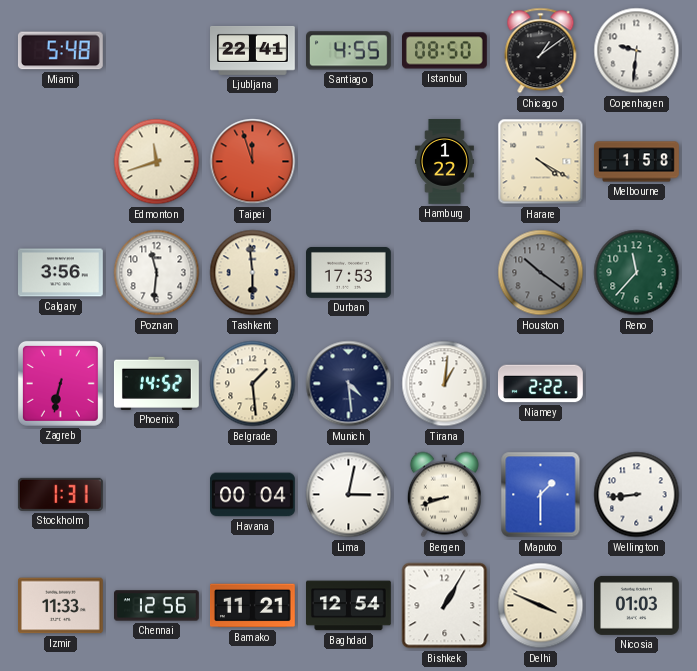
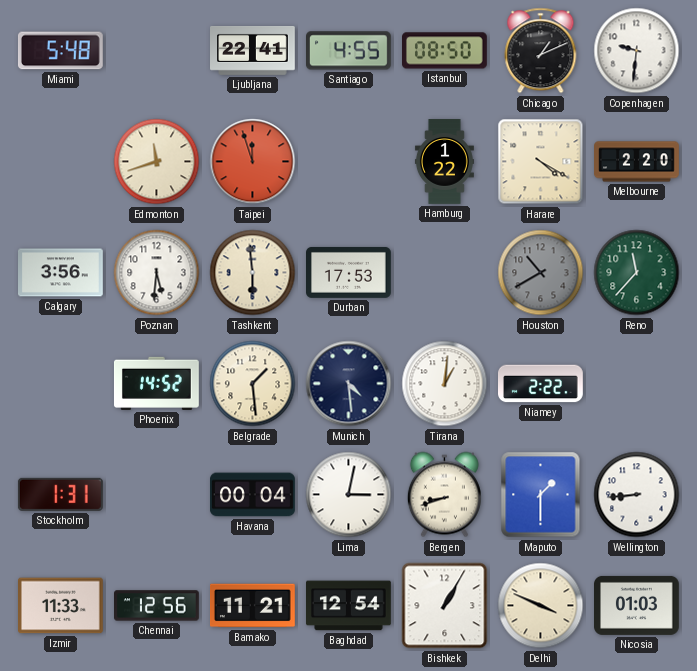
Chicago: 1:09 -> 1:11
Melbourne: 1:58 -> 2:20
Poznan: 11:31 -> 5:31
Houston: 10:21 -> 10:40
Zagreb: 6:32 -> none
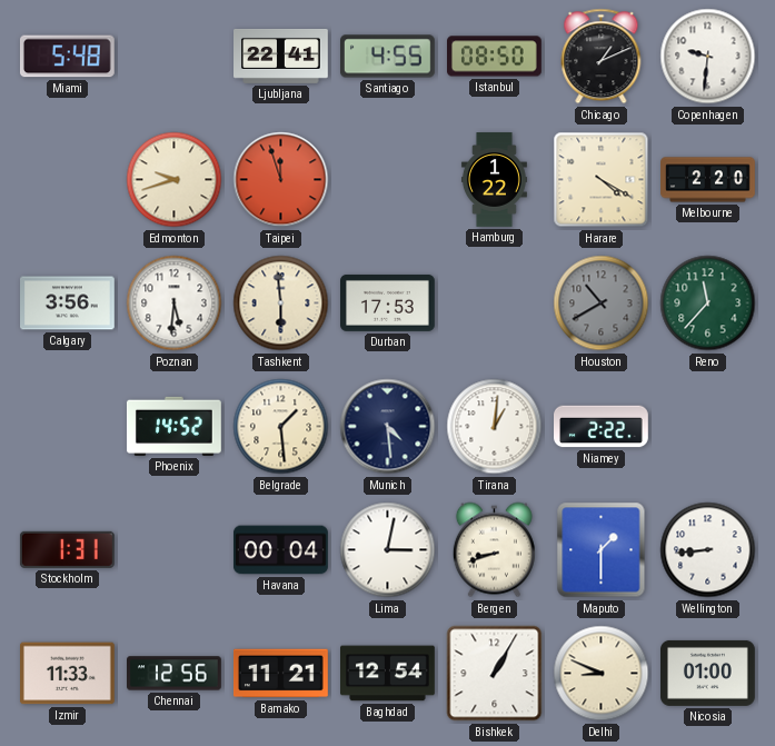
Edmonton: 11:42 -> 9:42
Delhi: 3:49 -> 8:49
Nicosia: 01:03 -> 01:00
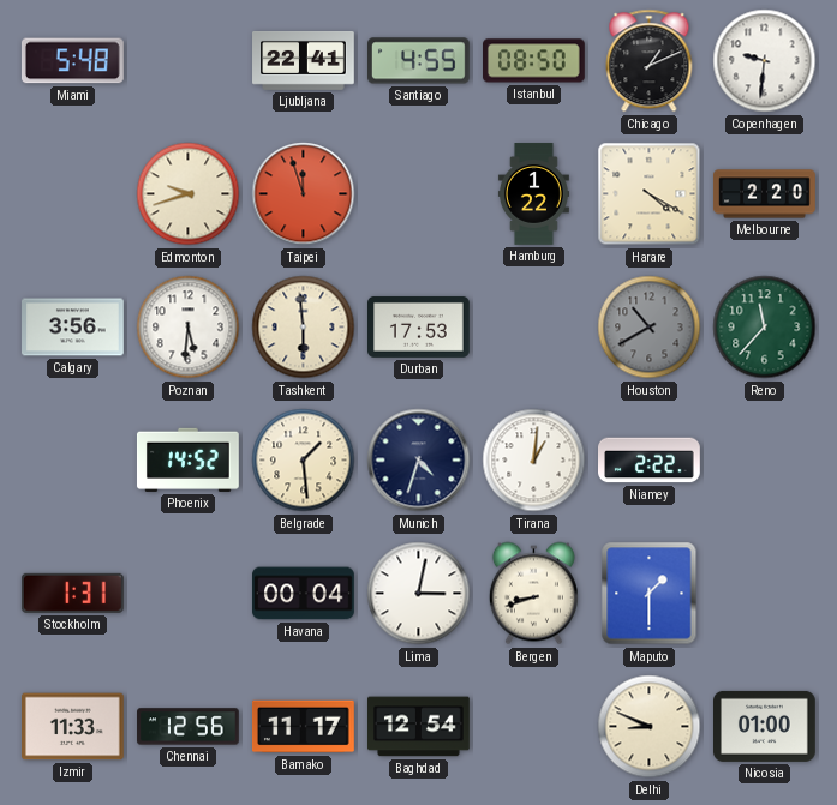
Munich: 4:29 -> 4:33
Wellington: 8:44 -> none
Bamako: 11:21 -> 11:17
Bishkek: 1:05 -> none
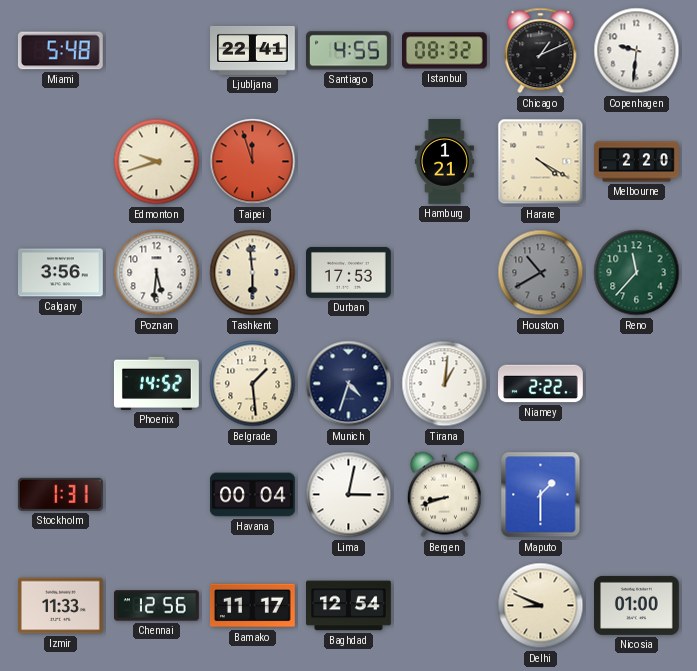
Istanbul: 08:50 -> 08:32
Hamburg: 1:22 -> 1:21
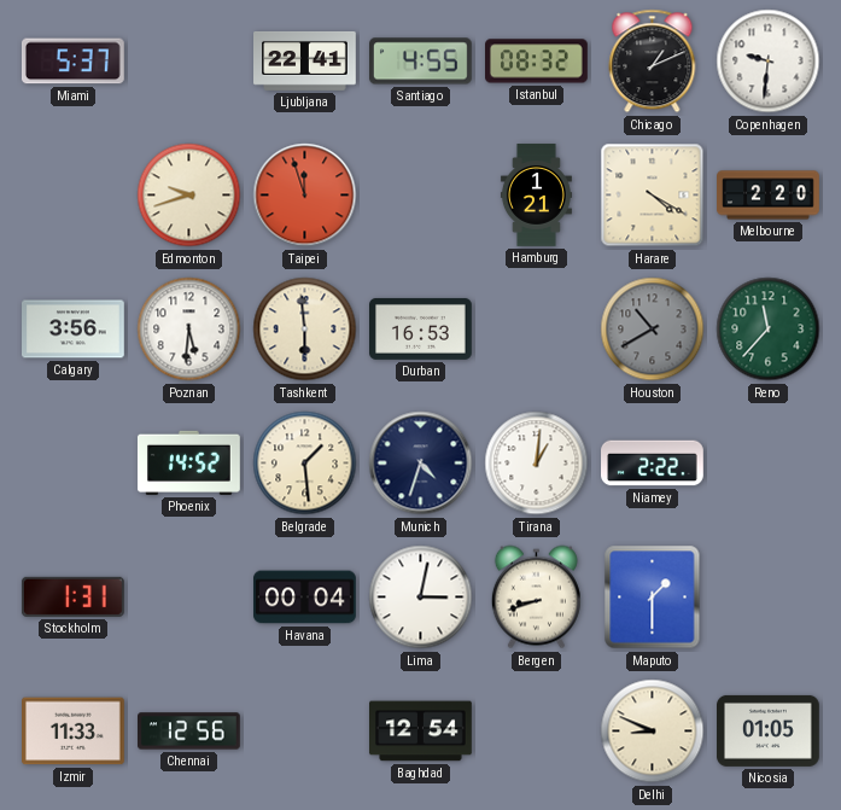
Miami: 5:48 -> 5:37
Durban: 17:53 -> 16:53
Bamako: 11:17 -> none
Nicosia: 01:00 -> 01:05
